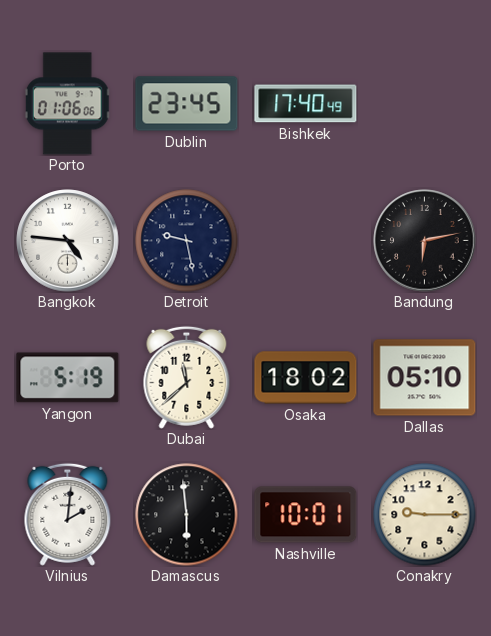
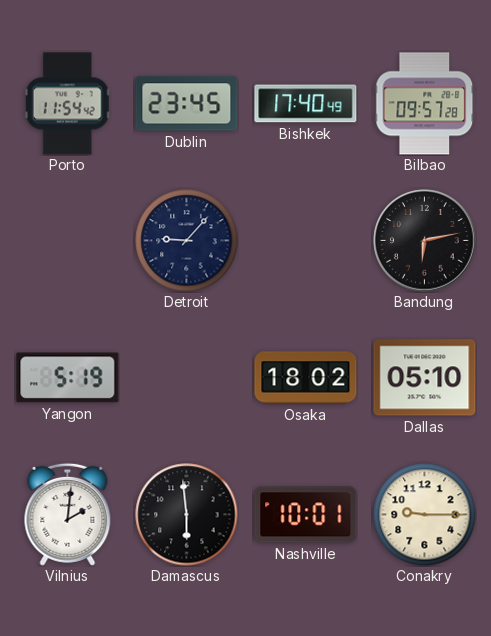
Porto: 01:06 -> 11:54
Bilbao: none -> 09:57
Bangkok: 4:46 -> none
Detroit: 9:28 -> 9:07
Dubai: 11:38 -> none
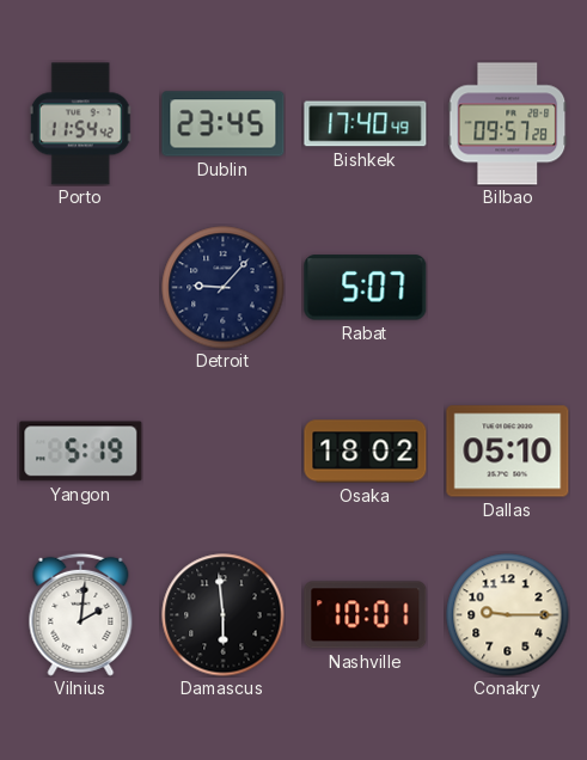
Rabat: none -> 5:07
Bandung: 6:13 -> none
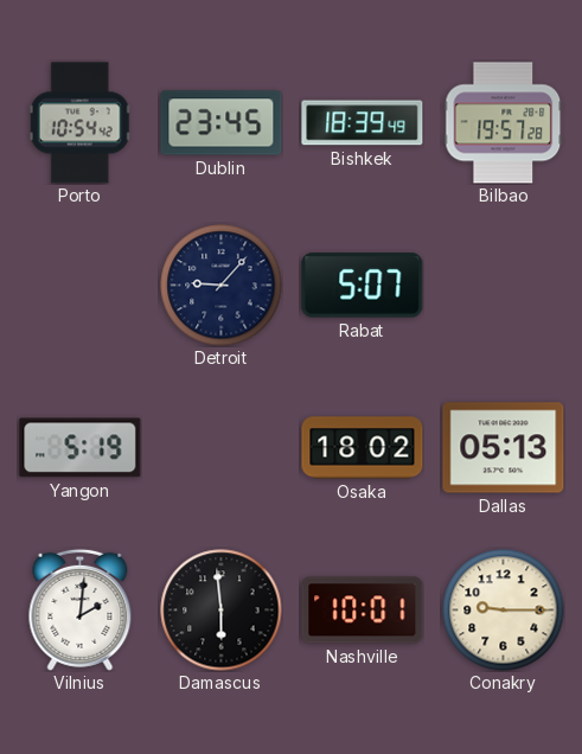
Porto: 11:54 -> 10:54
Bishkek: 17:40 -> 18:39
Bilbao: 09:57 -> 19:57
Dallas: 05:10 -> 05:13
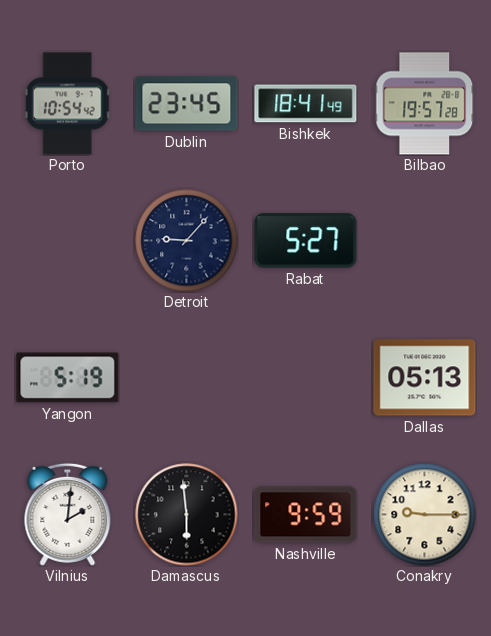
Bishkek: 18:39 -> 18:41
Rabat: 5:07 -> 5:27
Osaka: 18:02 -> none
Nashville: 10:01 -> 9:59
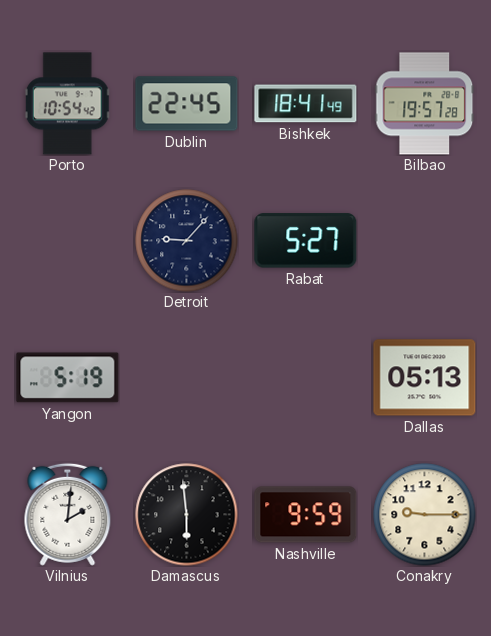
Dublin: 23:45 -> 22:45
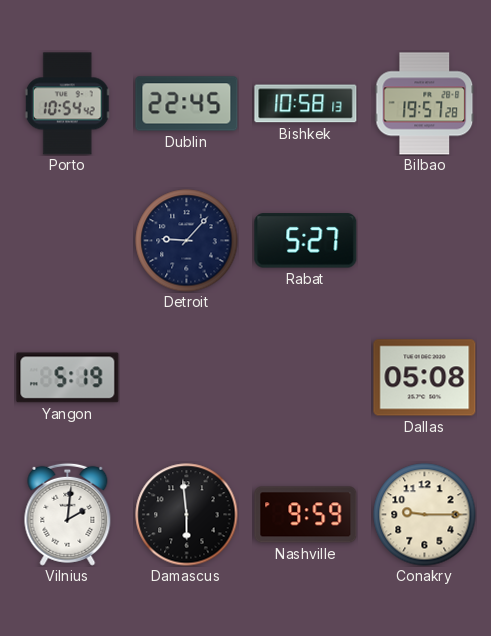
Bishkek: 18:41 -> 10:58
Dallas: 05:13 -> 05:08
